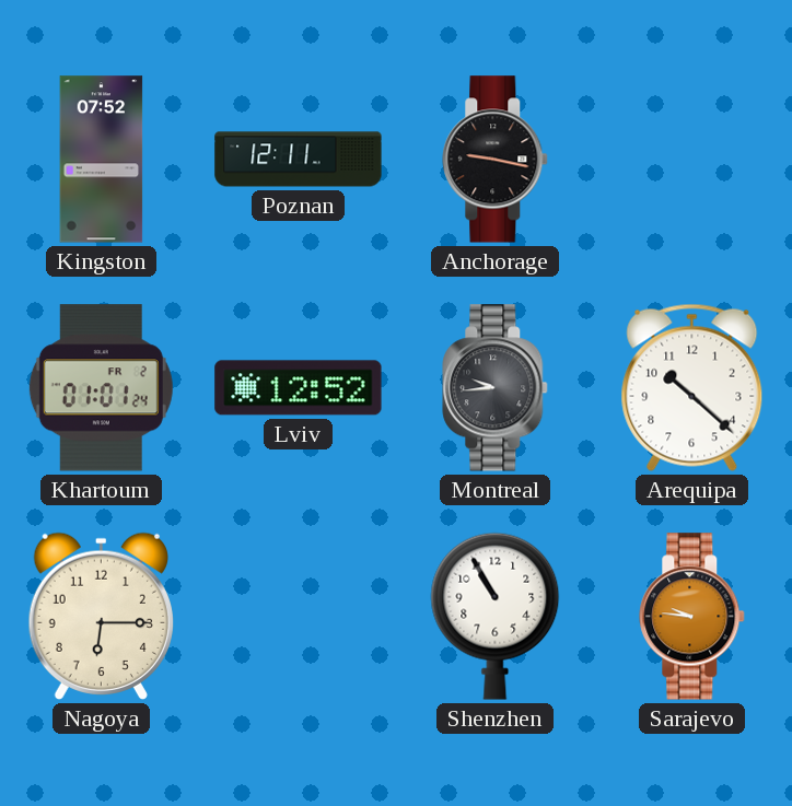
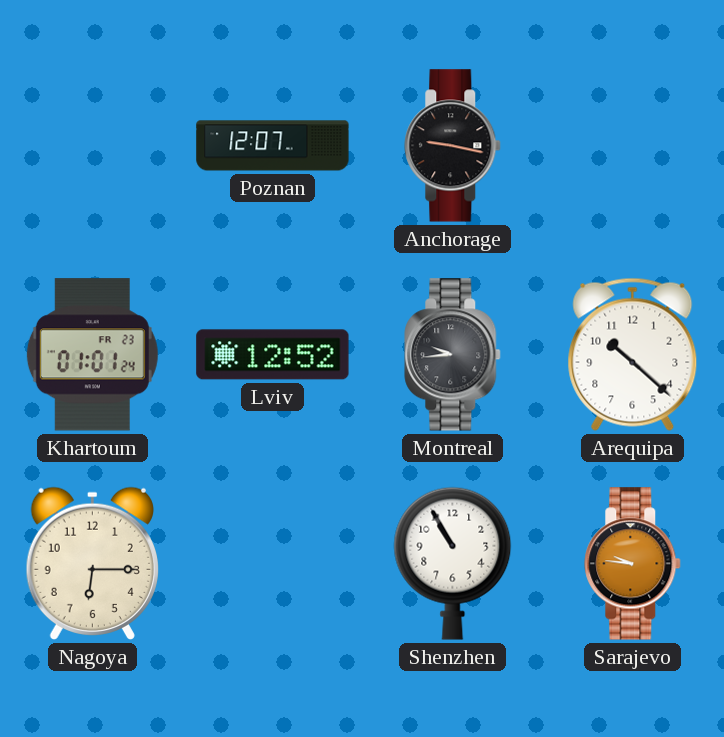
Kingston: 07:52 -> none
Poznan: 12:11 -> 12:07
Khartoum date: FR 2 -> FR 23
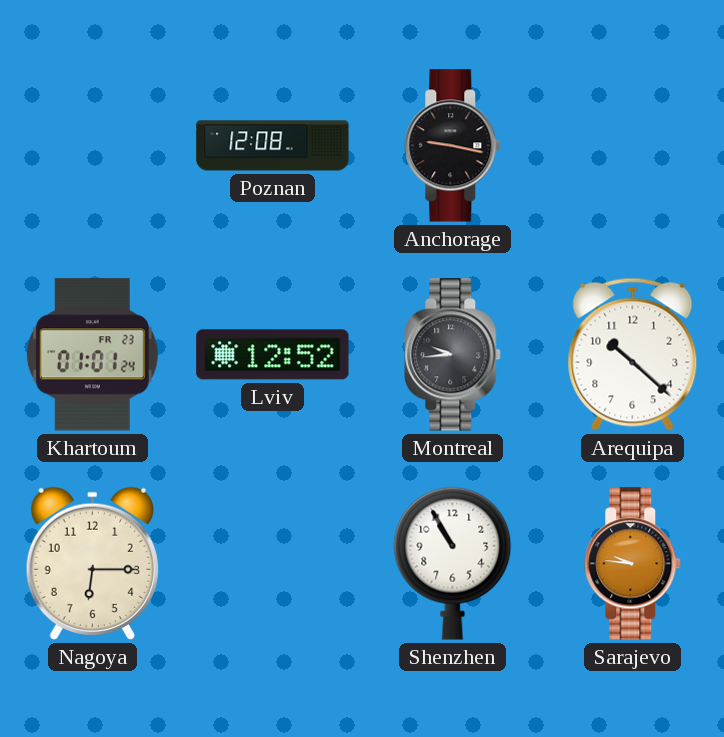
Poznan: 12:07 -> 12:08
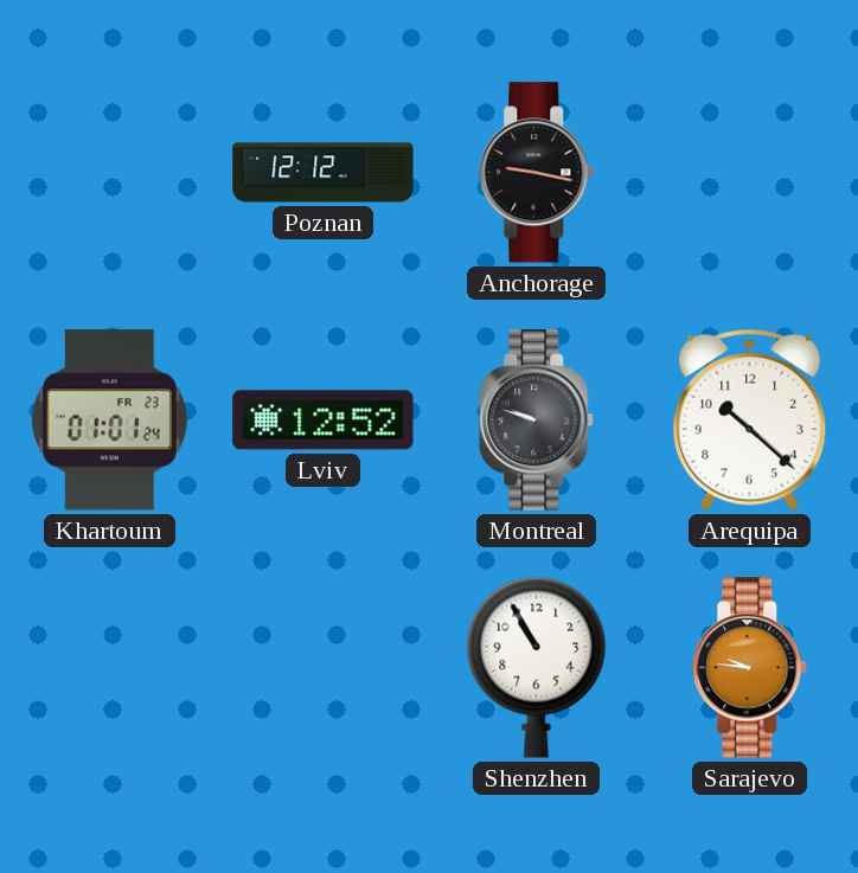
Poznan: 12:08 -> 12:12
Montreal: 9:44 -> 9:48
Nagoya: 6:15 -> none
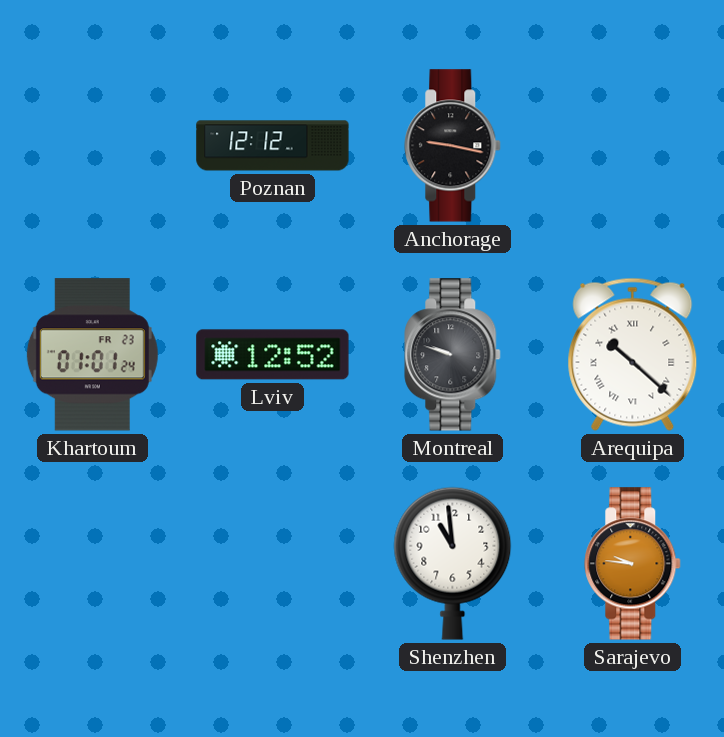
Arequipa numerals: Arabic -> Roman
Shenzhen: 10:55 -> 10:59
